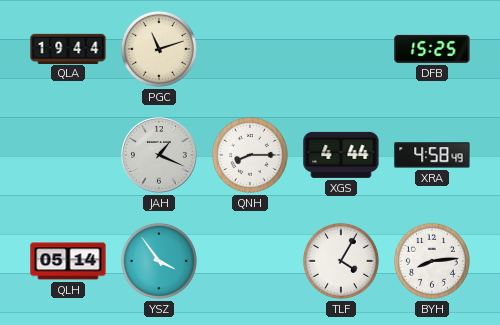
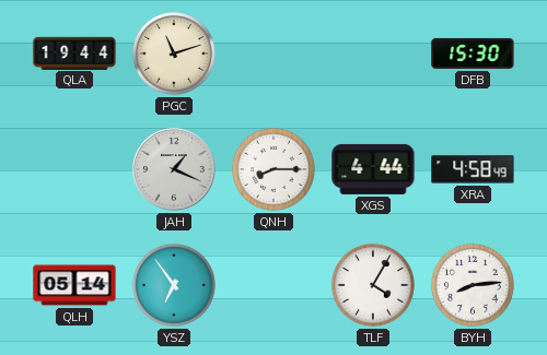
DFB: 15:25 -> 15:30
YSZ: 3:54 -> 6:54
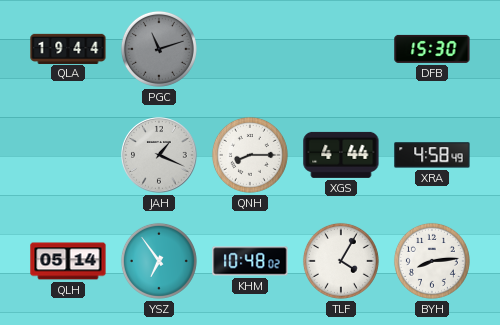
PGC dial: cream -> grey
KHM: none -> 10:48
